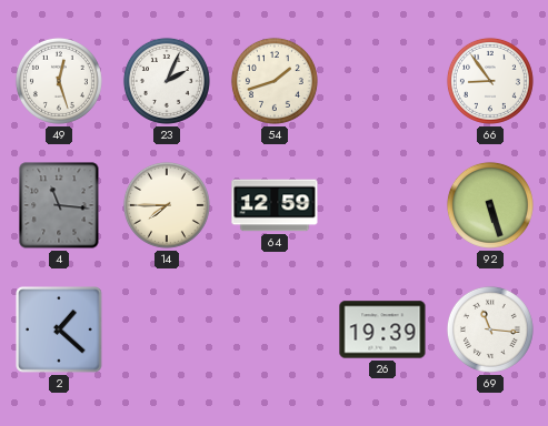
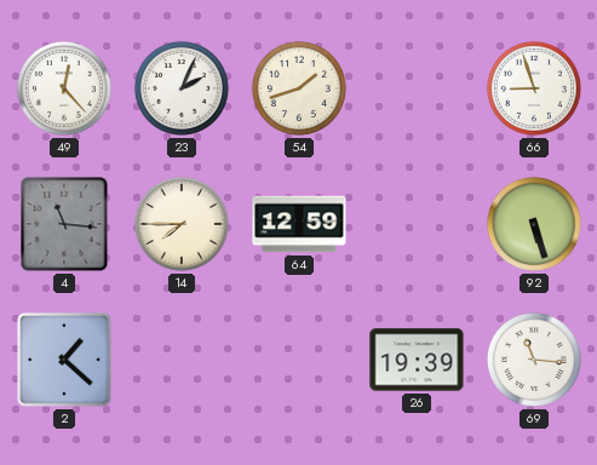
49: 12:27 -> 12:23
66: 8:54 -> 8:57
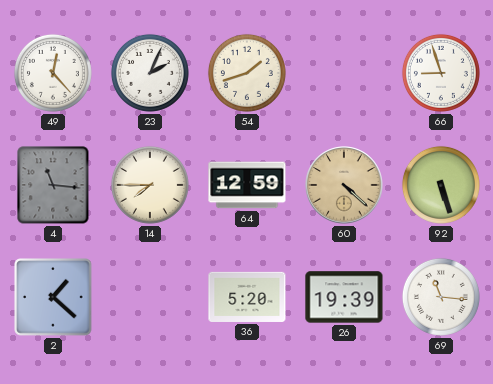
60: none -> 4:22
36: none -> 5:20
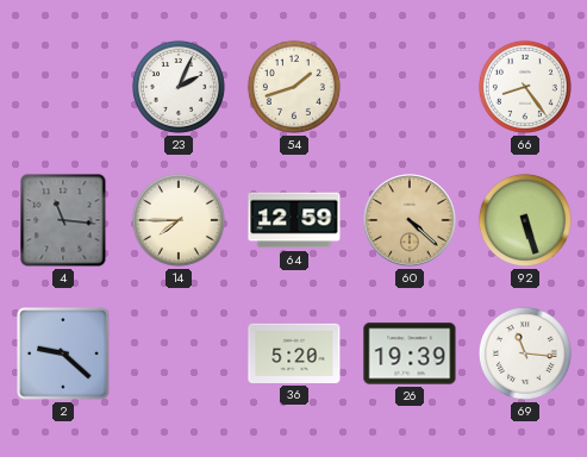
49: 12:23 -> none
66: 8:57 -> 8:24
2: 1:22 -> 9:22
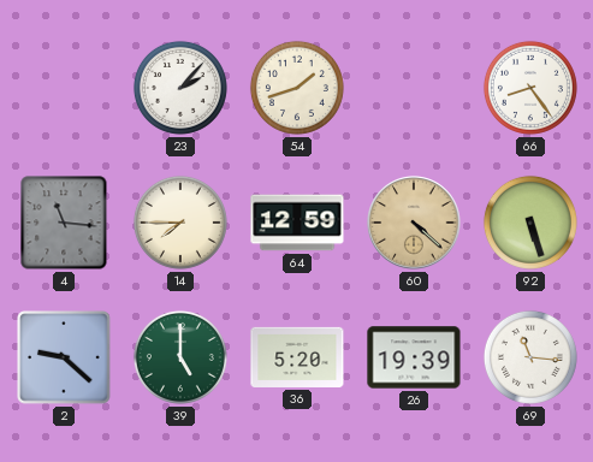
23: 2:04 -> 2:07
39: none -> 5:00
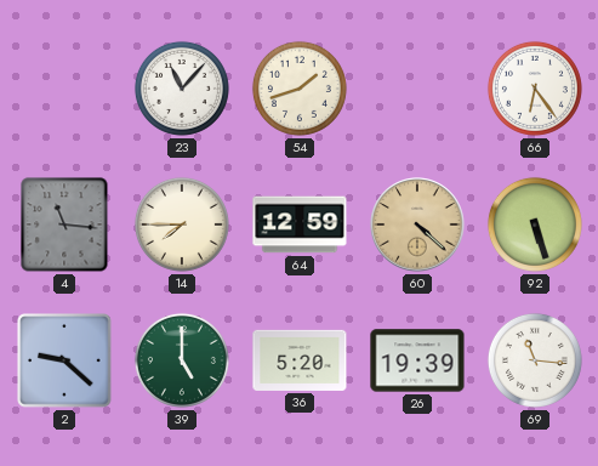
23: 2:07 -> 11:07
66: 8:24 -> 6:24
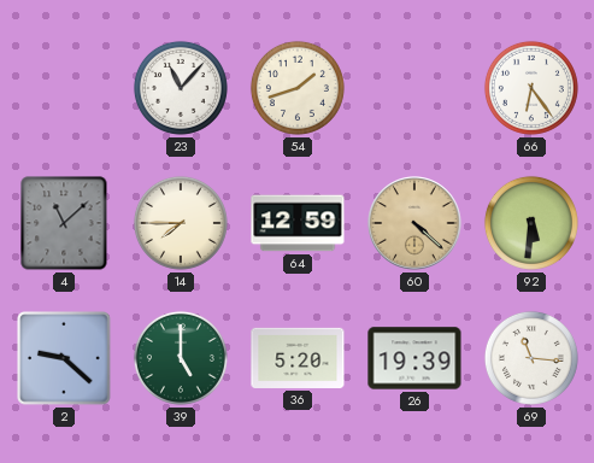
4: 11:16 -> 11:08
92: 5:27 -> 5:31
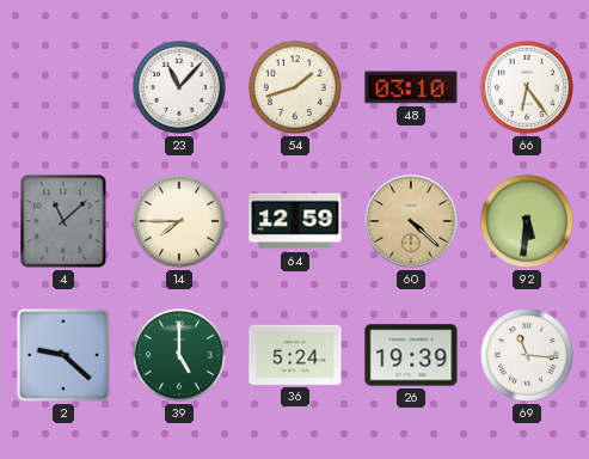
48: none -> 03:10
36: 5:20 -> 5:24
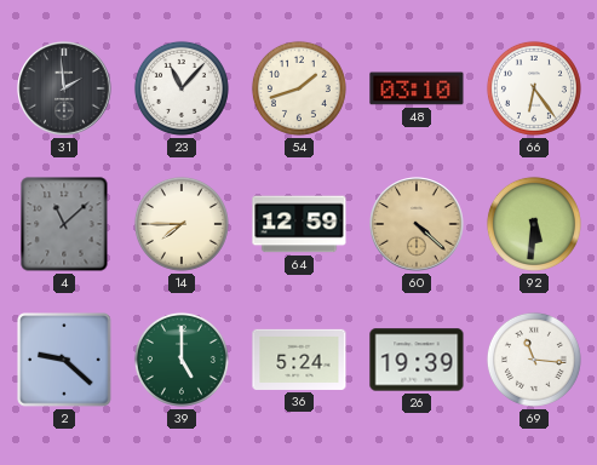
31: none -> 1:59
